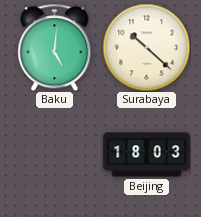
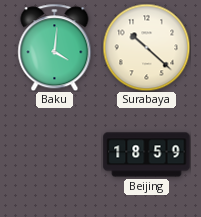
Baku: 5:01 -> 4:01
Beijing: 18:03 -> 18:59
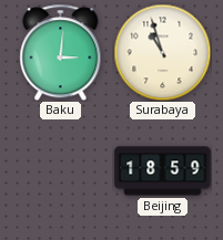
Baku: 4:01 -> 3:01
Surabaya: 10:22 -> 10:57
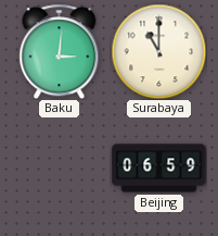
Surabaya: 10:57 -> 11:00
Beijing: 18:59 -> 06:59
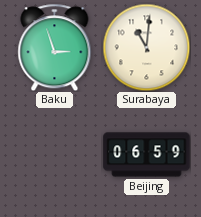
Baku: 3:01 -> 2:57
Surabaya: 11:00 -> 11:01
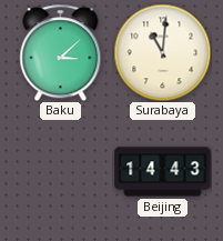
Baku: 2:57 -> 3:08
Beijing: 06:59 -> 14:43
